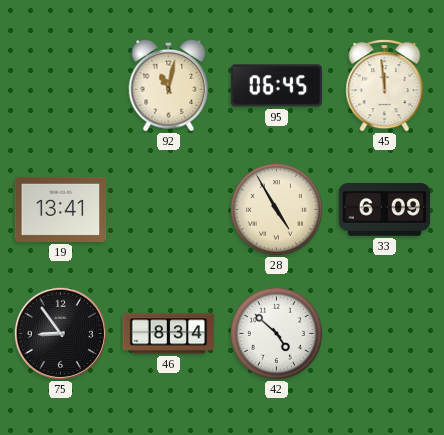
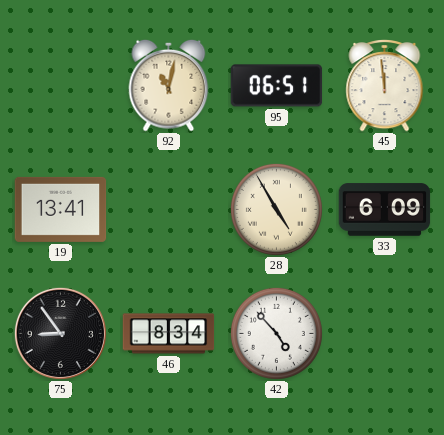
95: 06:45 -> 06:51
42: 4:52 -> 4:53
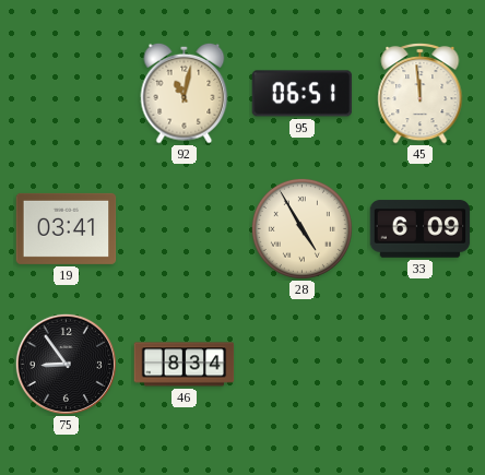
19: 13:41 -> 03:41
42: 4:53 -> none
